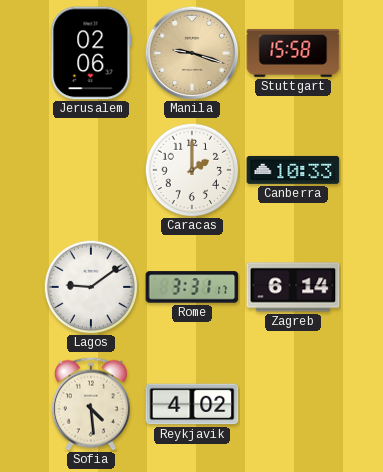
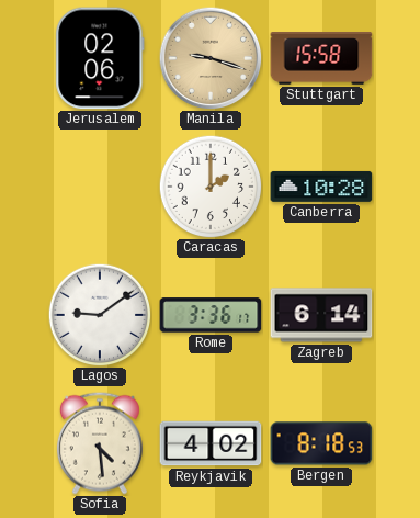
Canberra: 10:33 -> 10:28
Rome: 3:31 -> 3:36
Bergen: none -> 8:18
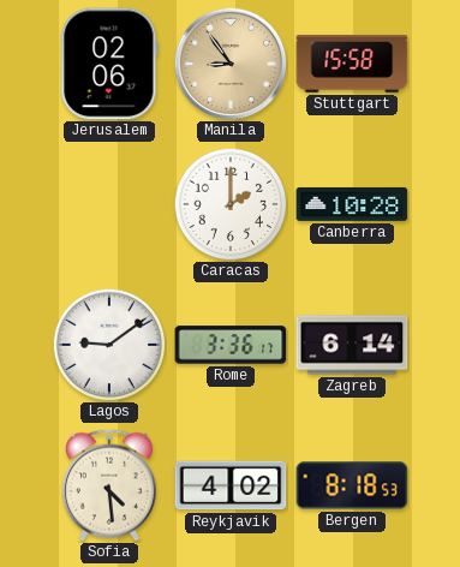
Manila: 9:18 -> 8:54
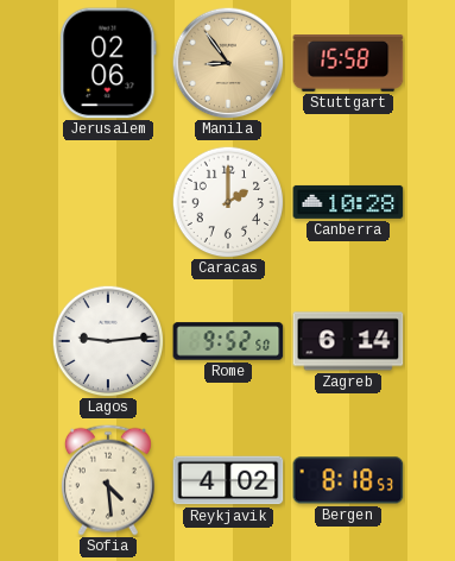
Lagos: 9:09 -> 9:14
Rome: 3:36 -> 9:52
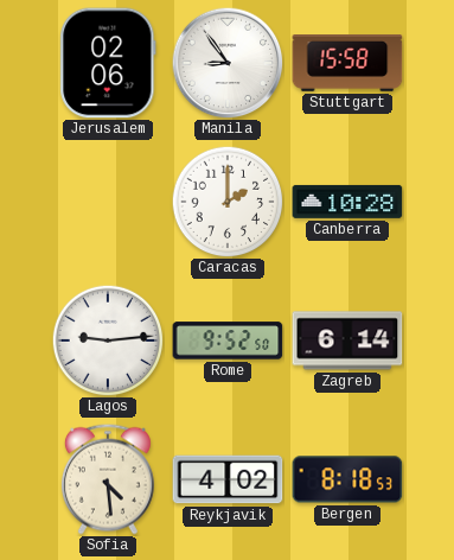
Manila dial: champagne -> white
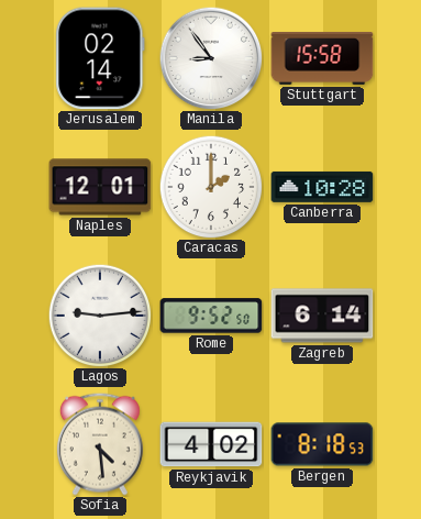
Jerusalem: 02:06 -> 02:14
Naples: none -> 12:01
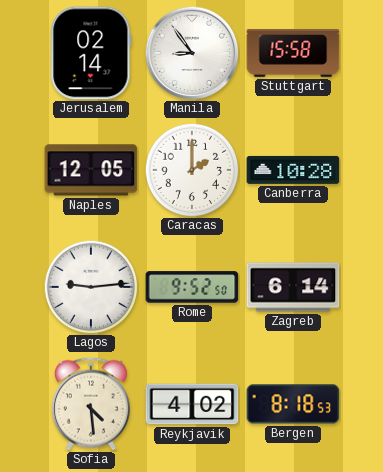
Naples: 12:01 -> 12:05
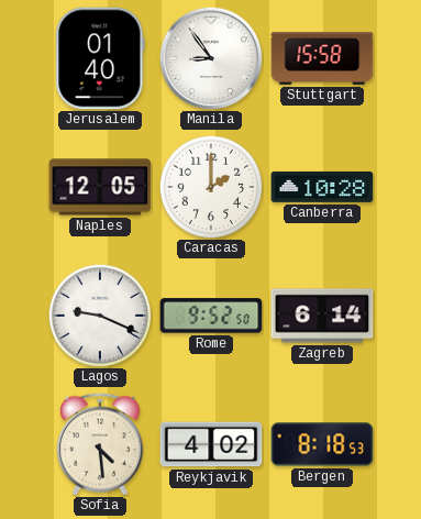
Jerusalem: 02:14 -> 01:40
Lagos: 9:14 -> 9:19
